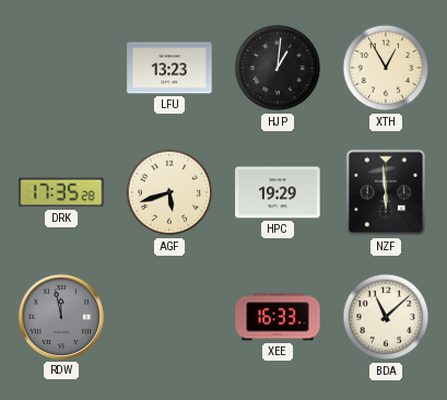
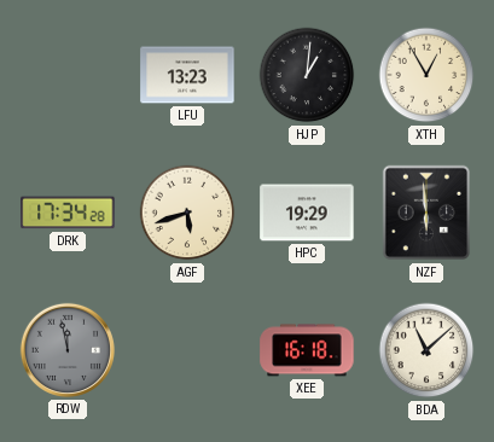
DRK: 17:35 -> 17:34
XEE: 16:33 -> 16:18
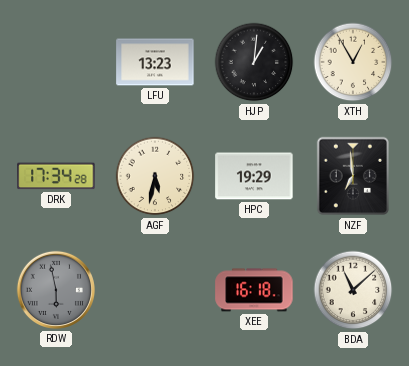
AGF: 5:42 -> 5:32
NZF: 5:59 -> 6:59
RDW: 11:58 -> 5:58
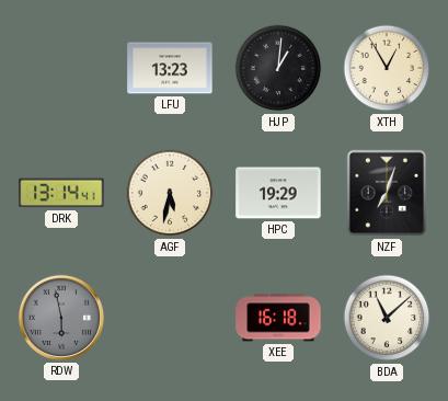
DRK: 17:34 -> 13:14
NZF: 6:59 -> 7:03
